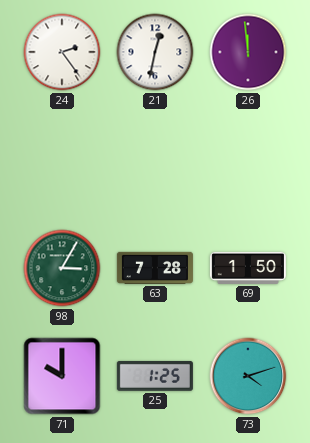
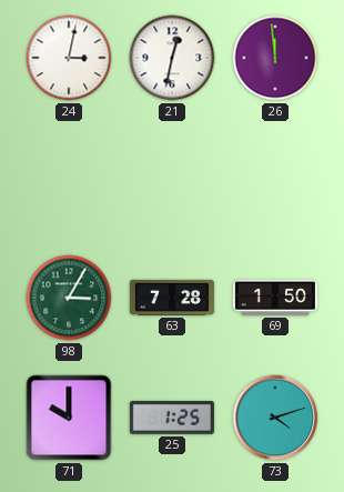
24: 2:24 -> 3:02
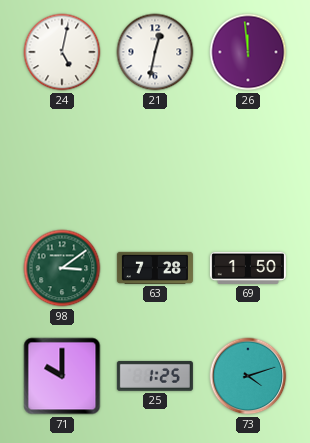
24: 3:02 -> 5:02
98: 3:05 -> 3:09
